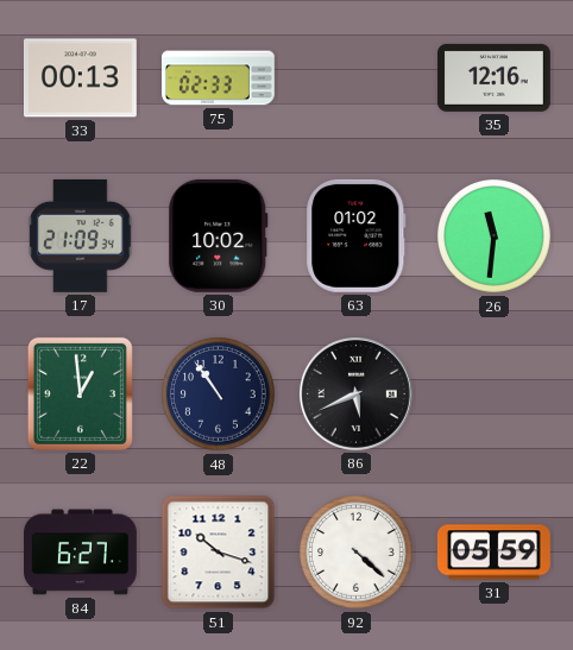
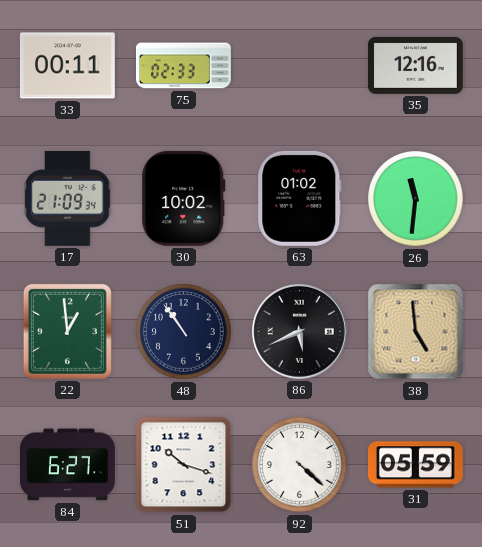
33: 00:13 -> 00:11
38: none -> 4:59
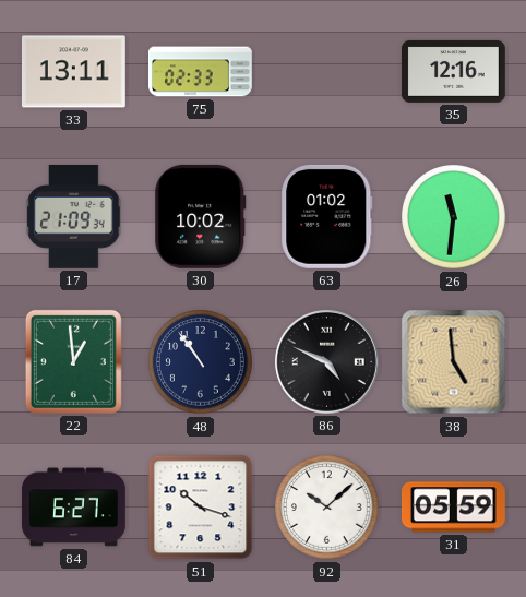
33: 00:11 -> 13:11
86: 5:41 -> 4:49
92: 4:22 -> 10:08
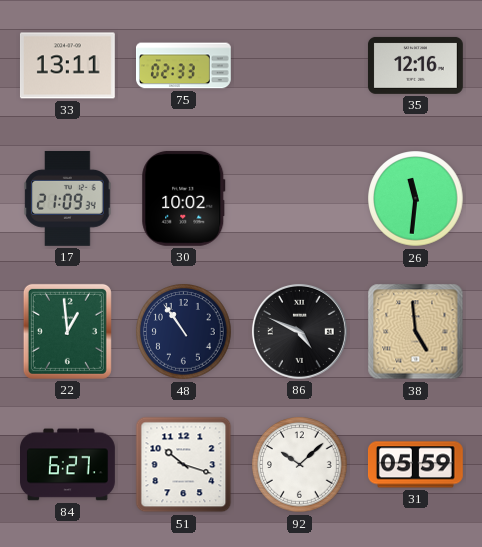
63: 01:02 -> none
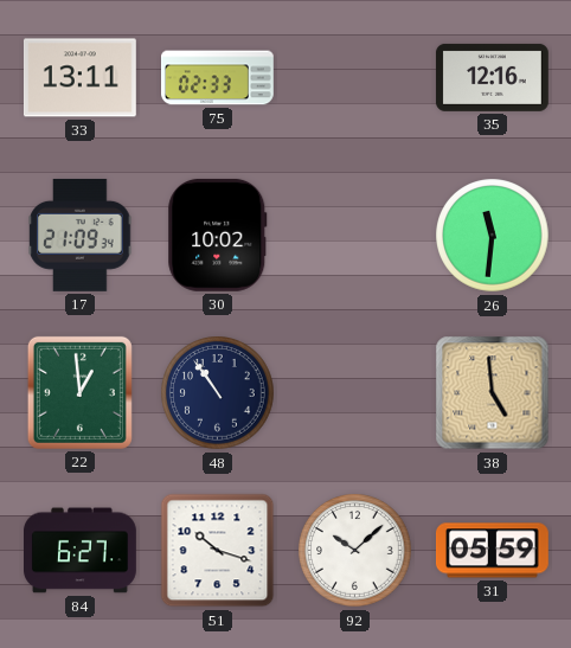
86: 4:49 -> none
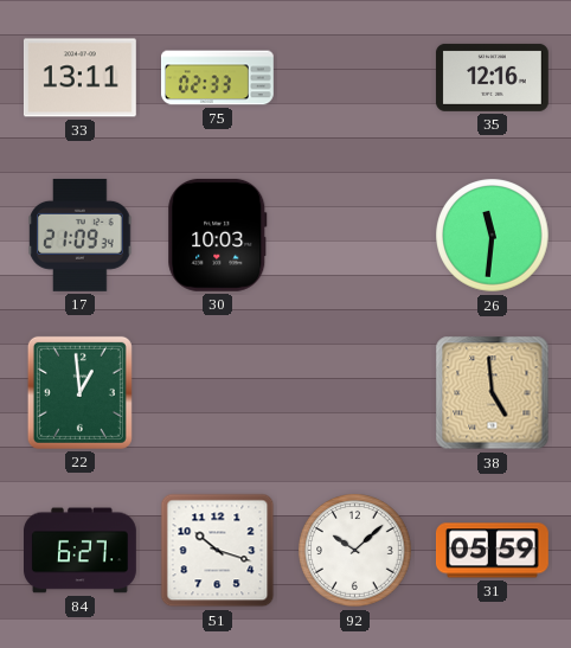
30: 10:02 -> 10:03
48: 10:54 -> none
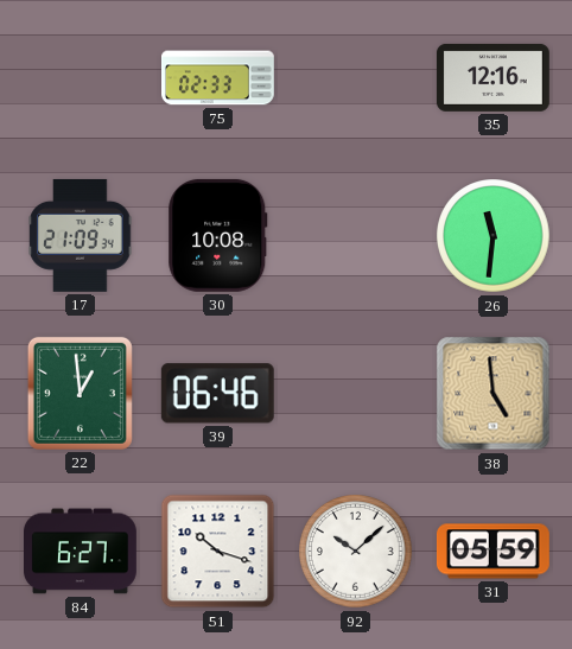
33: 13:11 -> none
30: 10:03 -> 10:08
39: none -> 06:46
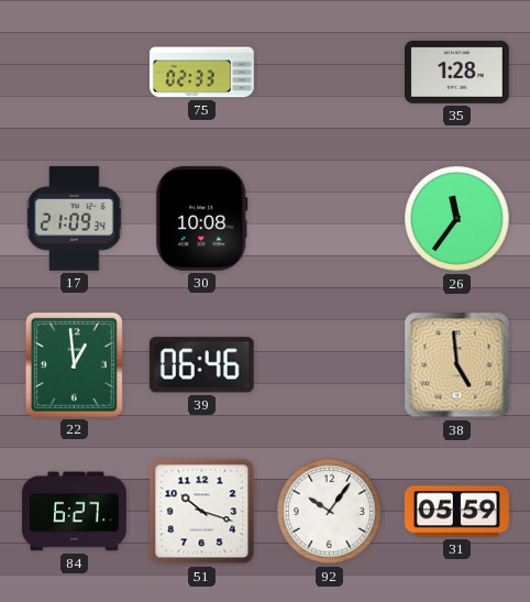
35: 12:16 -> 1:28
26: 11:31 -> 11:36
92: 10:08 -> 10:06
